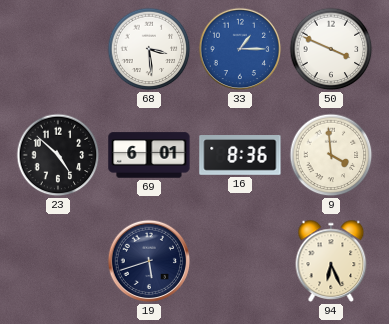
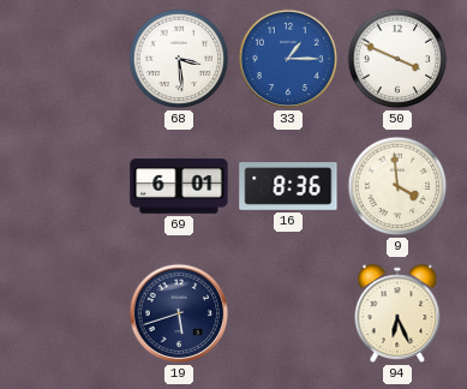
23: 4:52 -> none
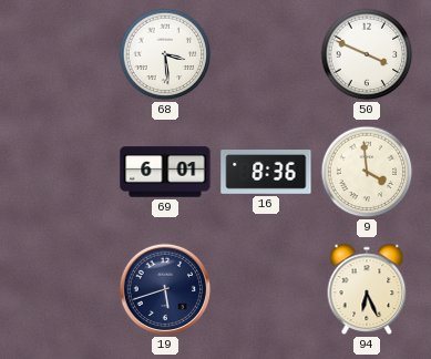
33: 1:15 -> none
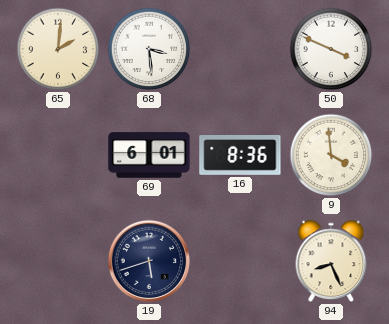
65: none -> 2:01
94: 6:26 -> 8:26
